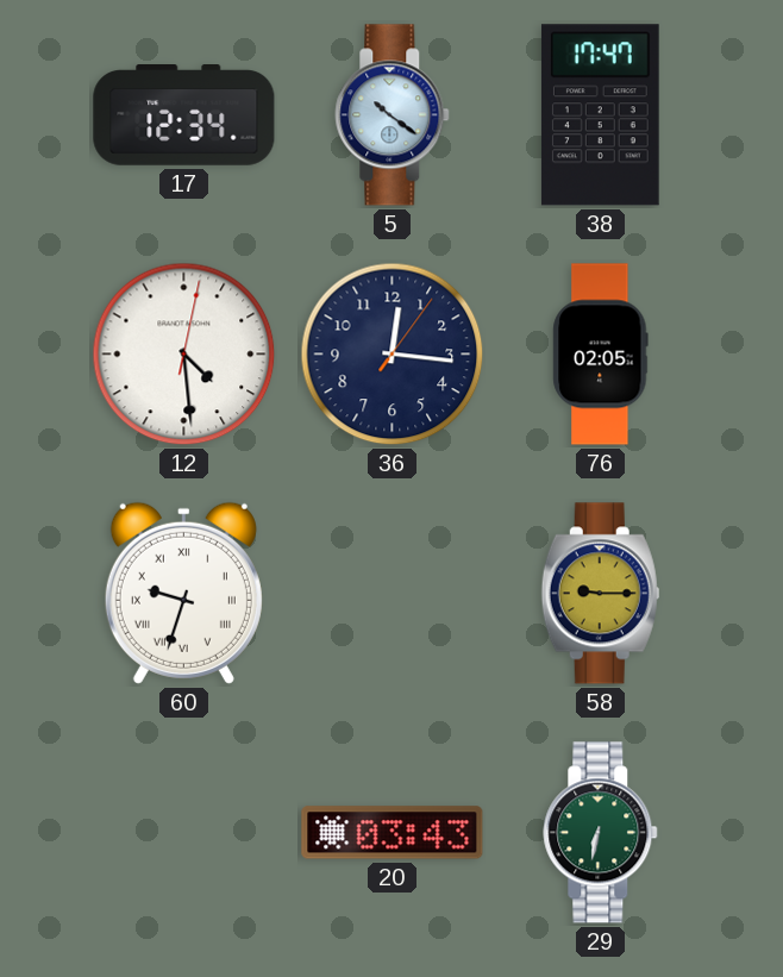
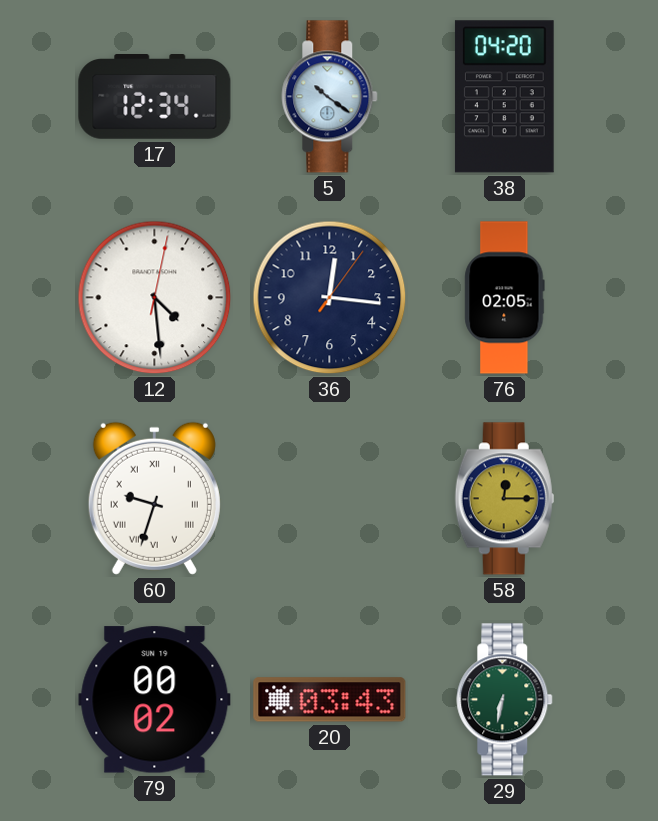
38: 17:47 -> 04:20
58: 9:15 -> 12:15
79: none -> 00:02
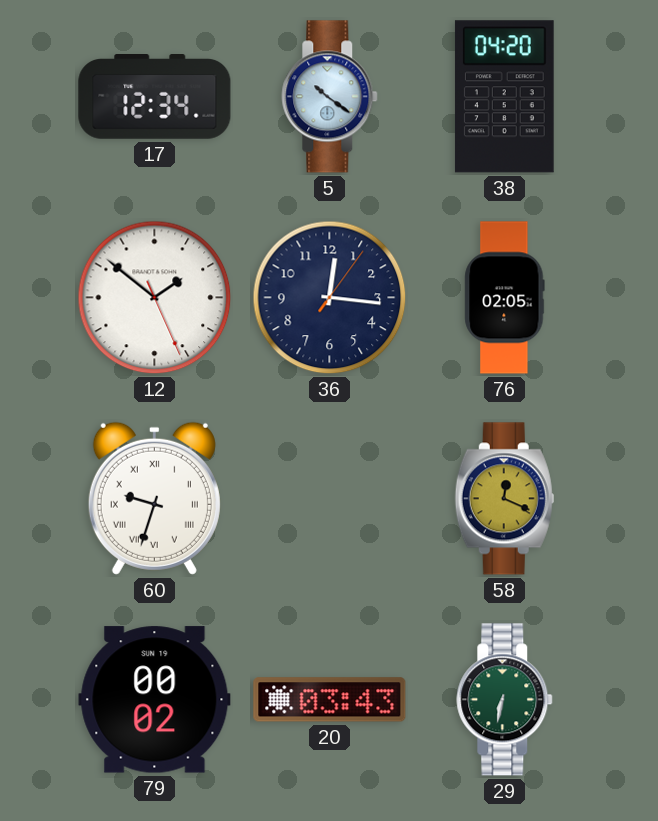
12: 4:29 -> 1:51
58: 12:15 -> 12:19
